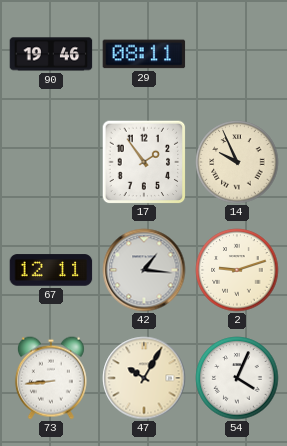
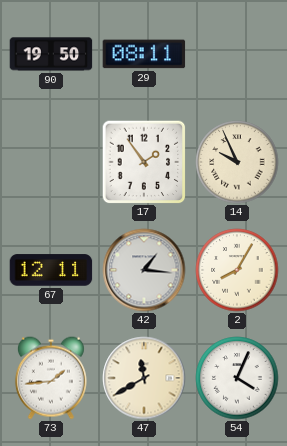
90: 19:46 -> 19:50
2: 9:12 -> 8:05
73: 8:44 -> 1:44
47: 10:05 -> 11:40
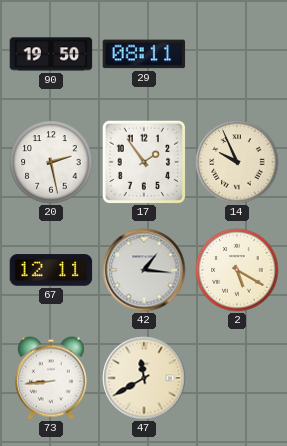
20: none -> 2:28
2: 8:05 -> 5:20
73: 1:44 -> 8:44
54: 4:04 -> none
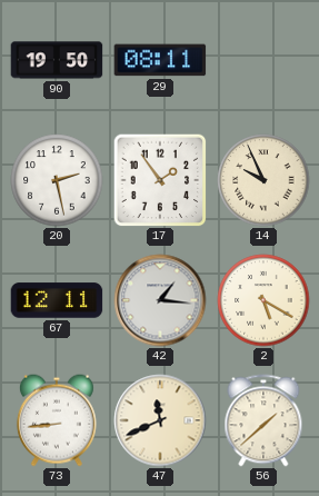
47: 11:40 -> 11:41
56: none -> 1:38
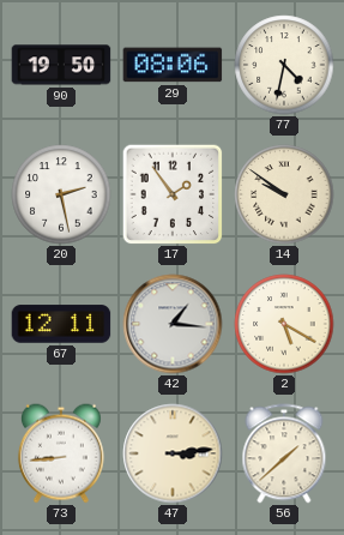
29: 08:11 -> 08:06
77: none -> 4:32
14: 9:56 -> 9:51
47: 11:41 -> 3:14
